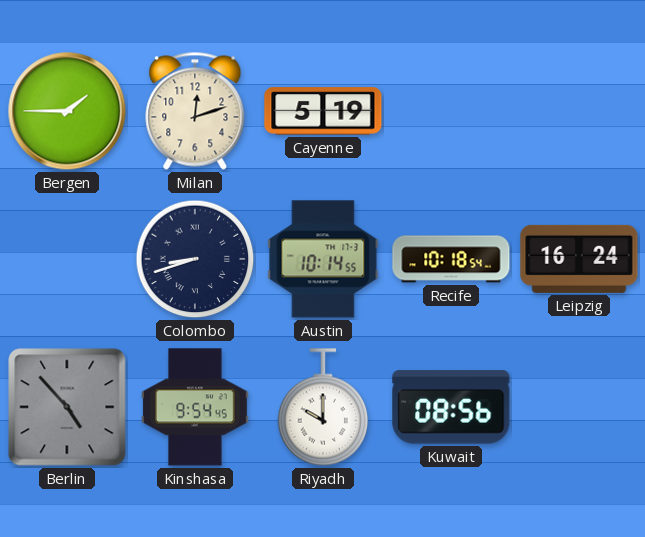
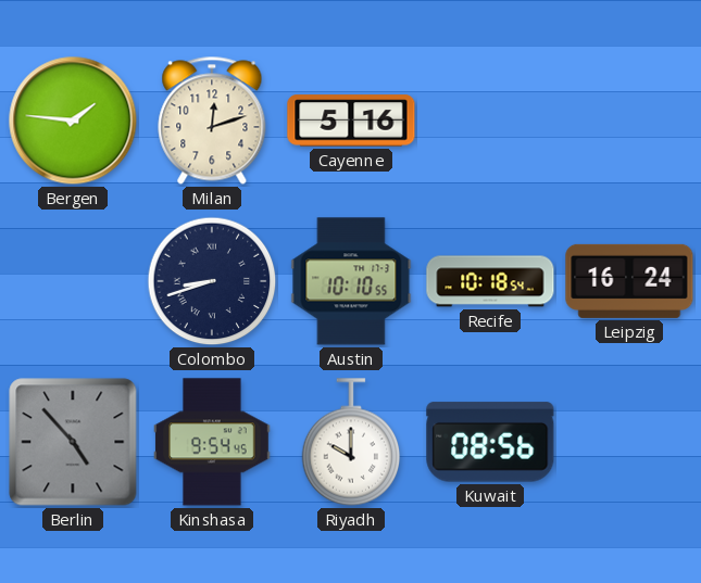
Bergen: 1:45 -> 1:46
Cayenne: 5:19 -> 5:16
Austin: 10:14 -> 10:10
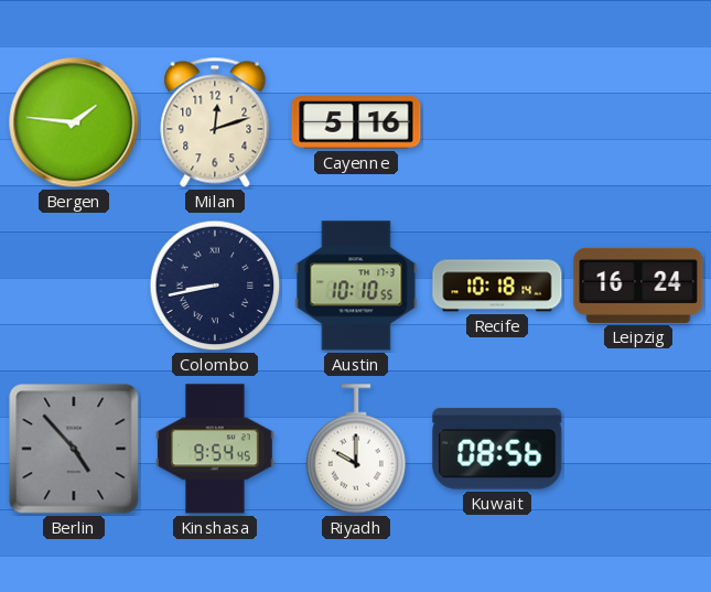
Colombo: 8:42 -> 8:43
Recife: 10:18:54 -> 10:18:14
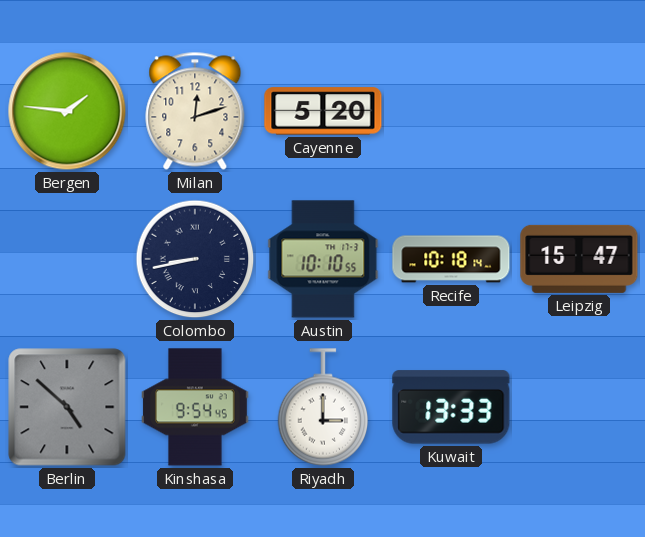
Cayenne: 5:16 -> 5:20
Leipzig: 16:24 -> 15:47
Berlin: 4:53 -> 4:52
Riyadh: 10:00 -> 3:00
Kuwait: 08:56 -> 13:33
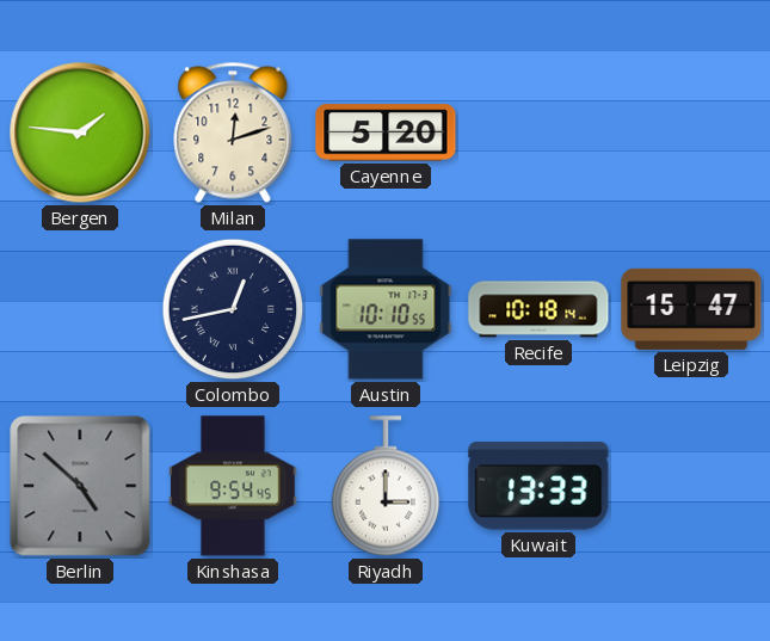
Colombo: 8:43 -> 12:43
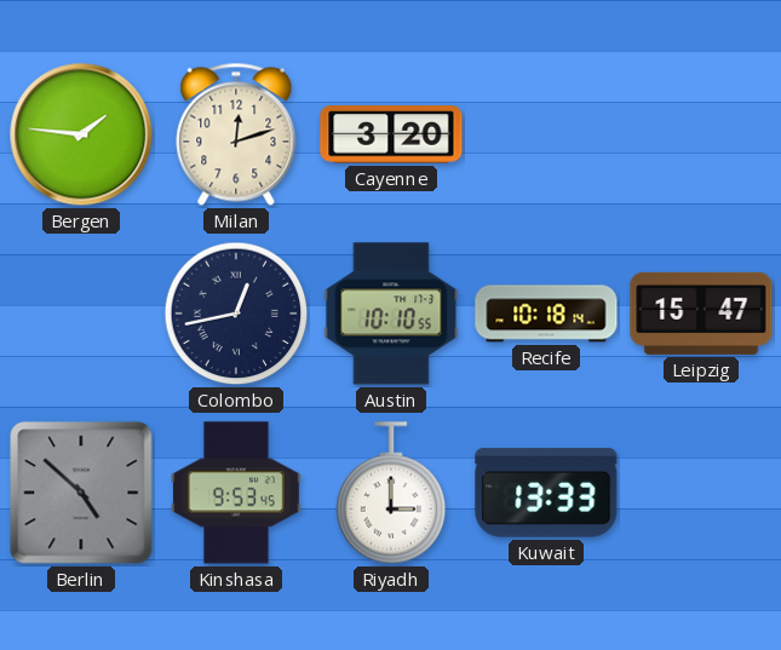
Cayenne: 5:20 -> 3:20
Kinshasa: 9:54 -> 9:53
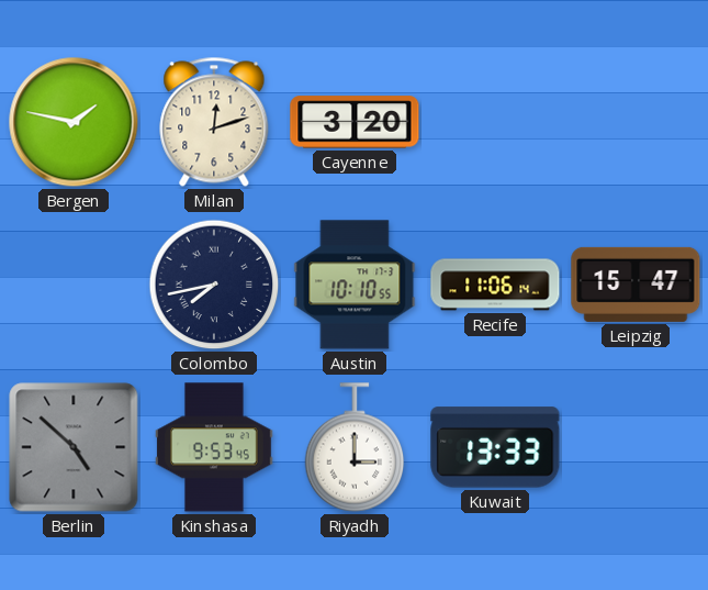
Bergen: 1:46 -> 1:47
Colombo: 12:43 -> 7:43
Recife: 10:18 -> 11:06
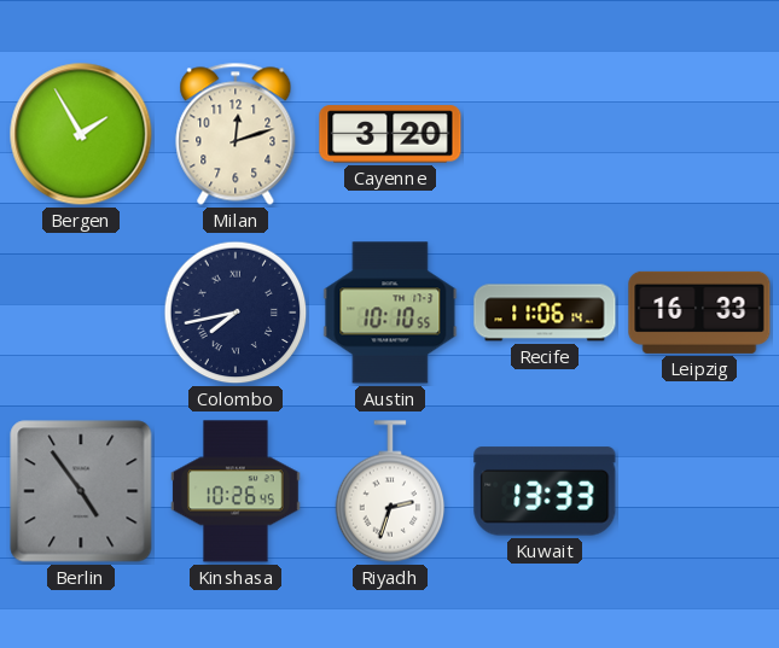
Bergen: 1:47 -> 1:55
Leipzig: 15:47 -> 16:33
Berlin: 4:52 -> 4:54
Kinshasa: 9:53 -> 10:26
Riyadh: 3:00 -> 2:33
